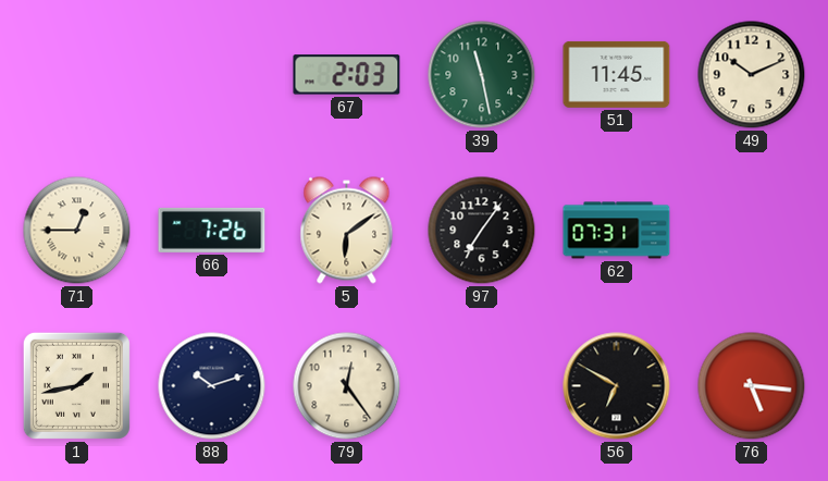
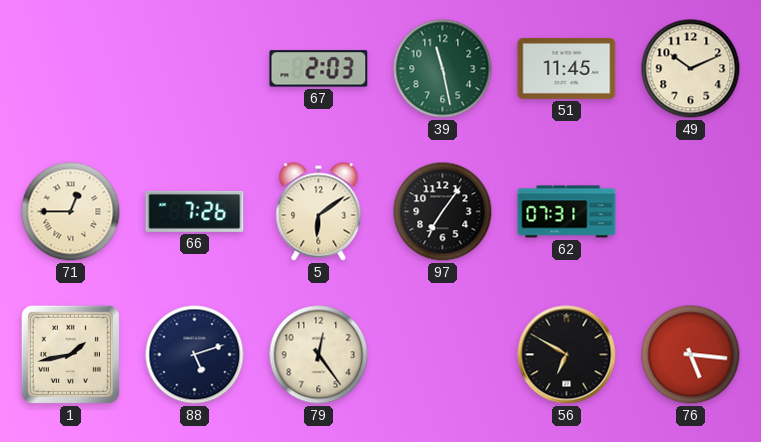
88: 10:12 -> 5:12
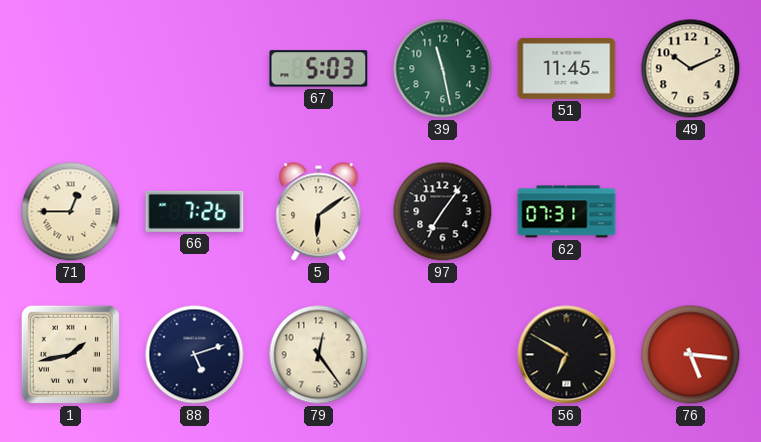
67: 2:03 -> 5:03
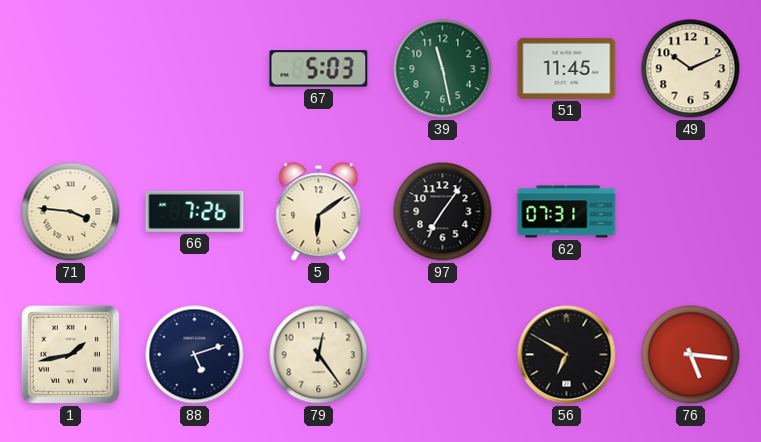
71: 12:45 -> 3:46
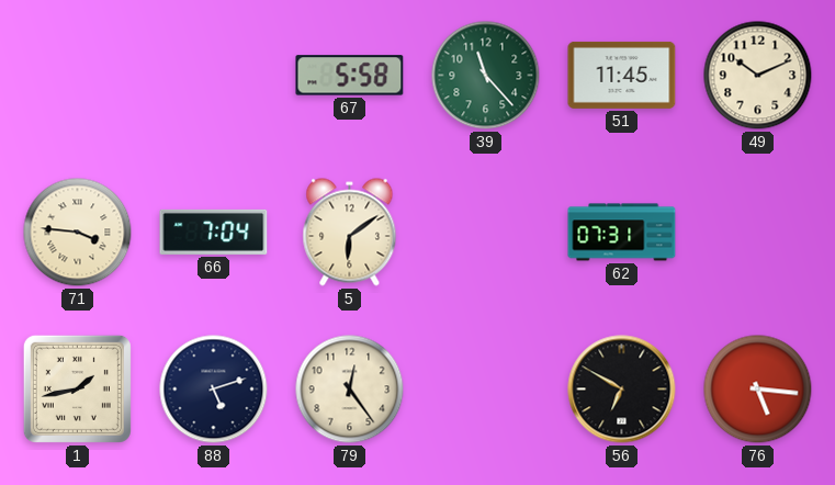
67: 5:03 -> 5:58
39: 11:28 -> 11:23
66: 7:26 -> 7:04
97: 7:06 -> none
